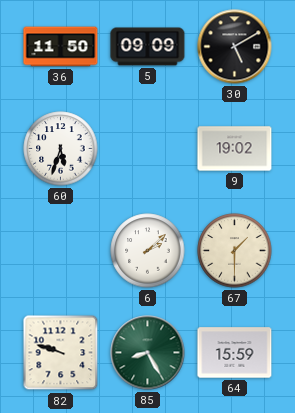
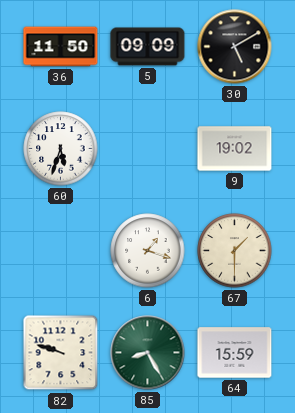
6: 2:08 -> 1:18
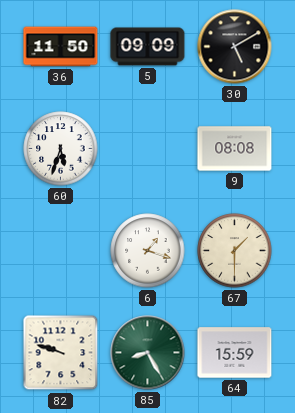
9: 19:02 -> 08:08
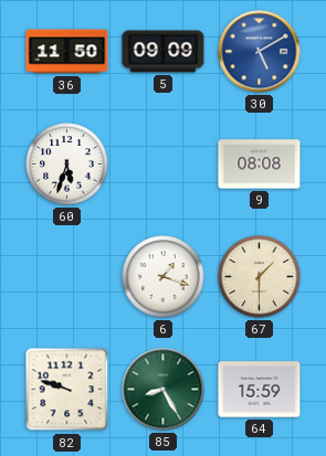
30 dial: black -> blue
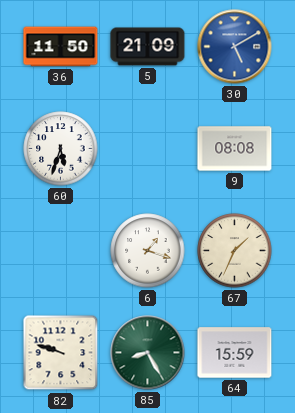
5: 09:09 -> 21:09
67: 1:30 -> 1:34
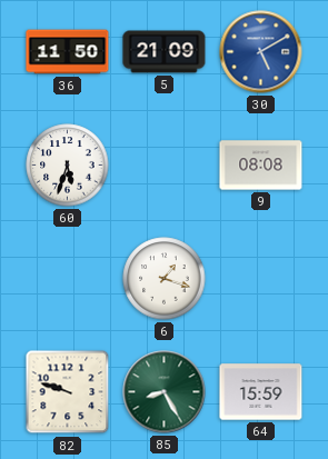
67: 1:34 -> none
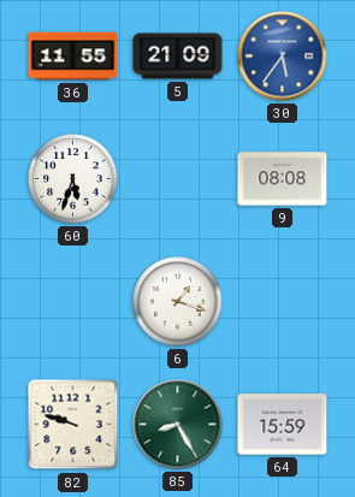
36: 11:50 -> 11:55
30: 5:10 -> 5:36
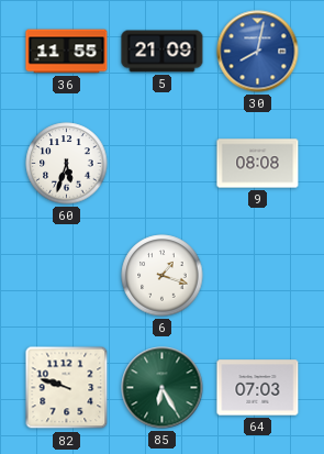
30: 5:36 -> 8:02
85: 8:25 -> 6:25
64: 15:59 -> 07:03
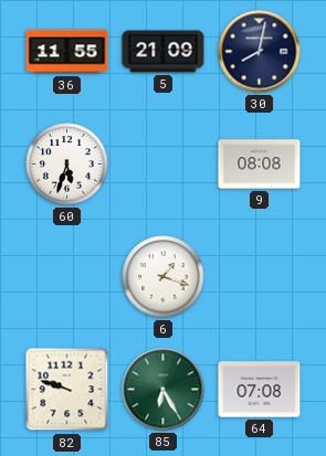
30 dial: blue -> navy
64: 07:03 -> 07:08
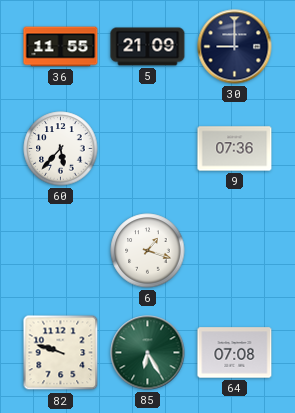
30: 8:02 -> 9:00
60: 5:33 -> 5:37
9: 08:08 -> 07:36
